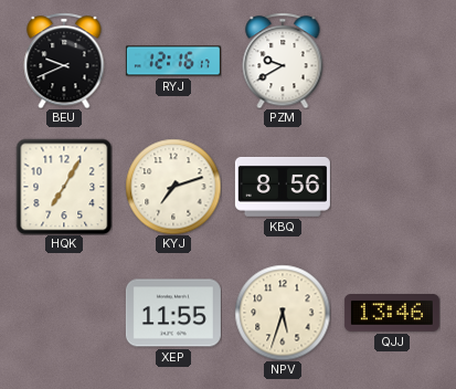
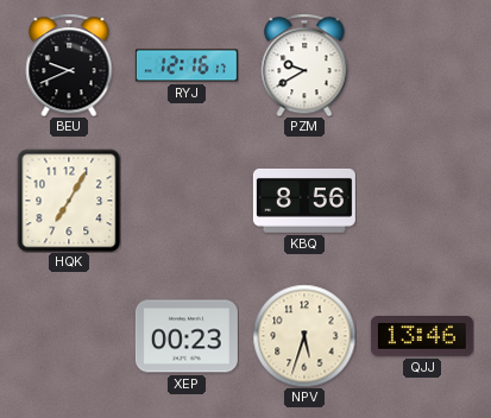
KYJ: 7:12 -> none
XEP: 11:55 -> 00:23
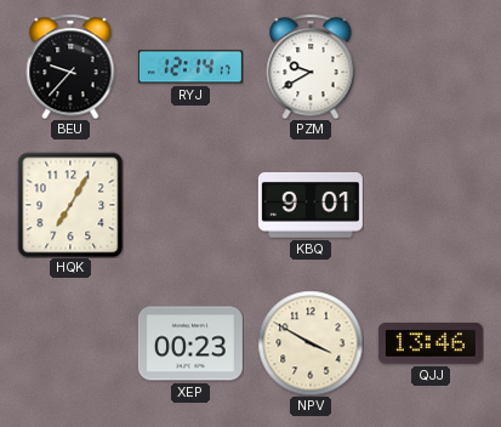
BEU: 9:41 -> 9:37
RYJ: 12:16 -> 12:14
KBQ: 8:56 -> 9:01
NPV: 5:33 -> 3:50
